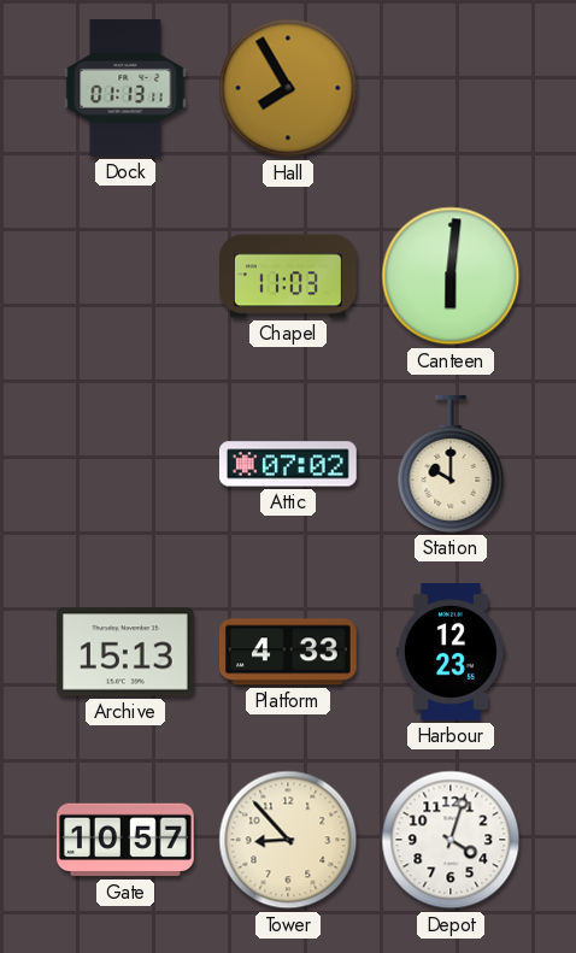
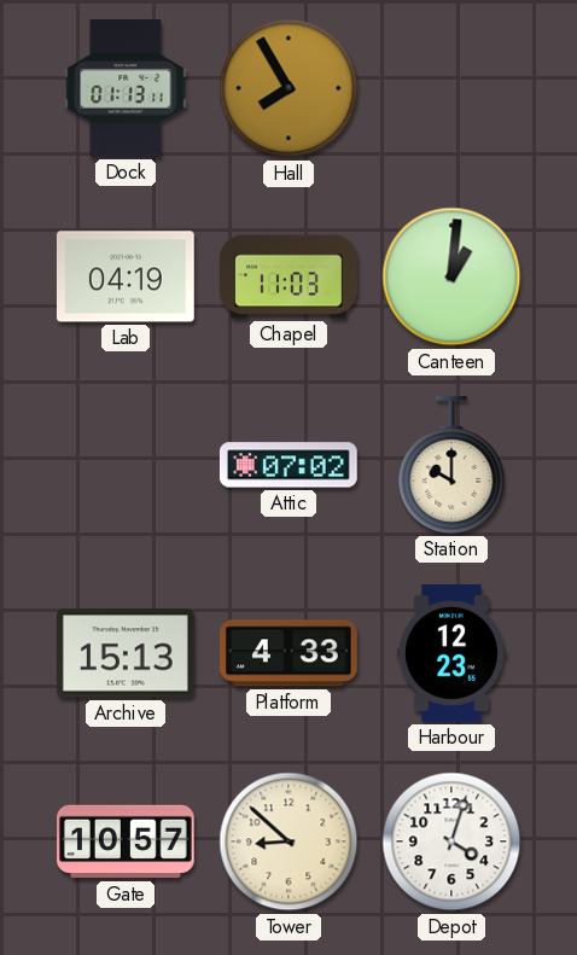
Lab: none -> 04:19
Canteen: 6:01 -> 1:01
Tower: 8:53 -> 8:52
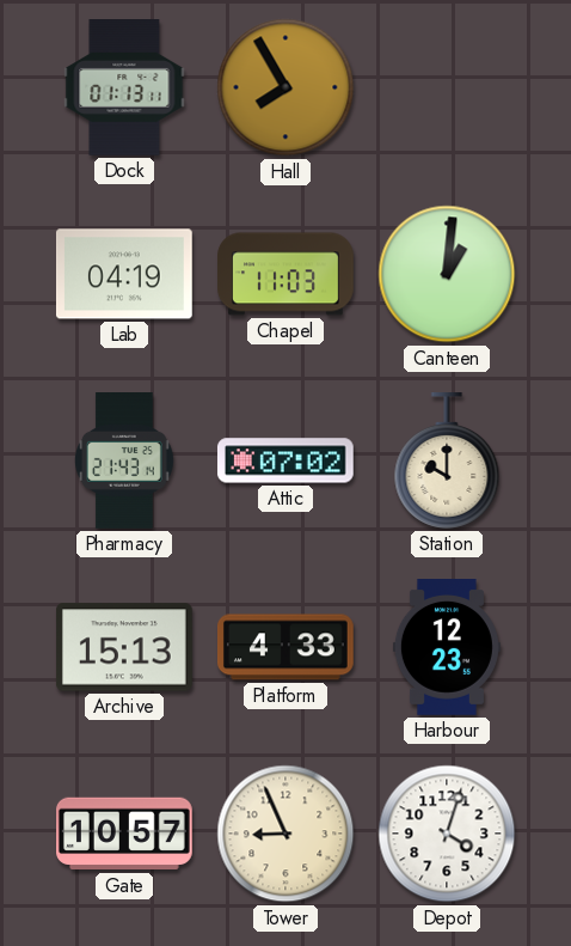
Pharmacy: none -> 21:43
Tower: 8:52 -> 8:56
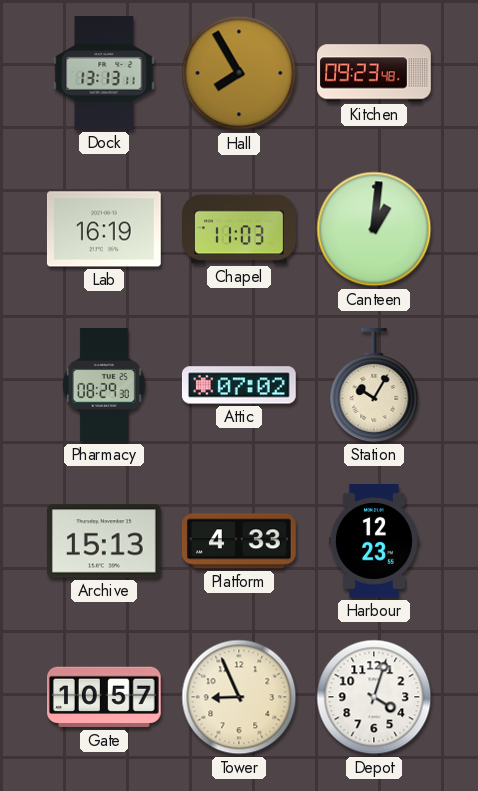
Dock: 01:13 -> 13:13
Kitchen: none -> 09:23
Lab: 04:19 -> 16:19
Pharmacy: 21:43 -> 08:29
Station: 10:00 -> 10:05
